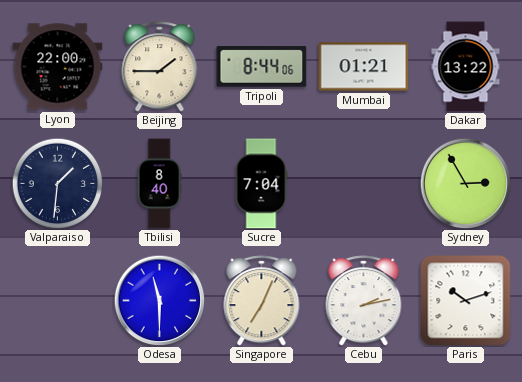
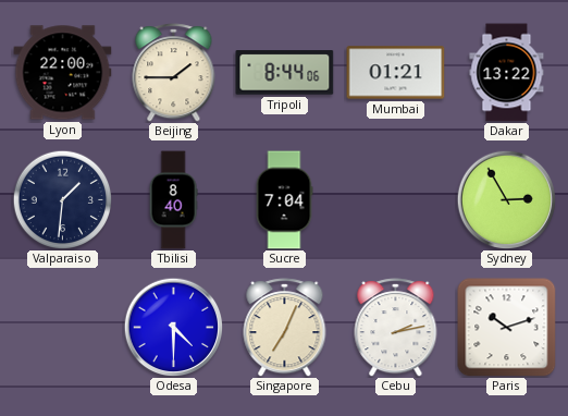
Odesa: 11:30 -> 4:30
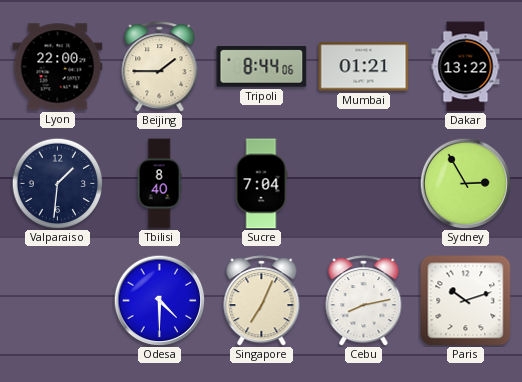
Cebu: 2:13 -> 8:13
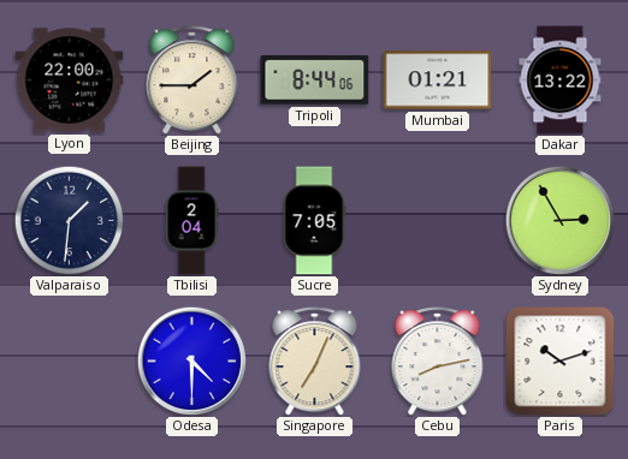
Tbilisi: 8:40 -> 2:04
Sucre: 7:04 -> 7:05
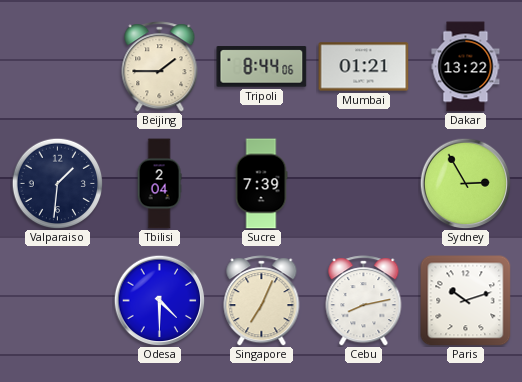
Lyon: 22:00 -> none
Sucre: 7:05 -> 7:39
